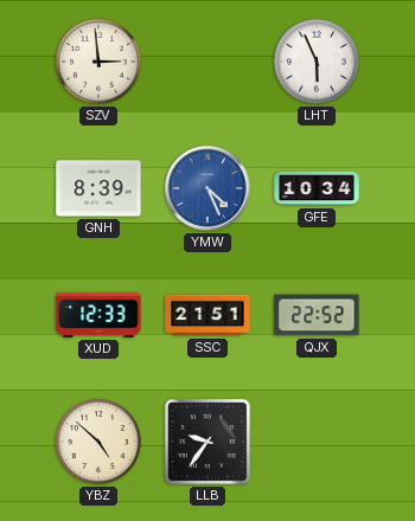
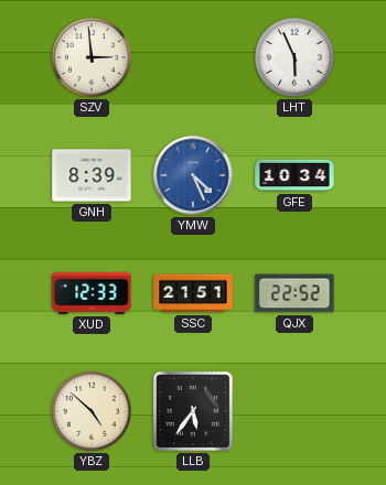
LLB: 9:36 -> 5:36
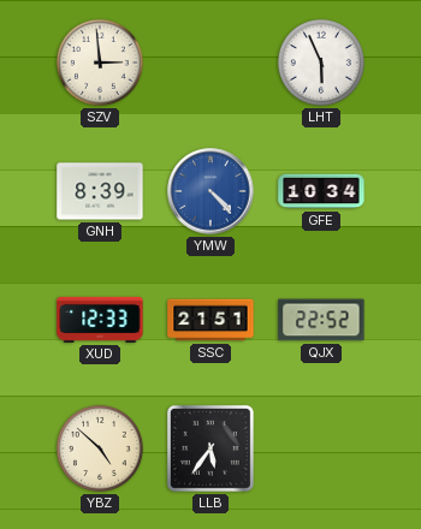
YMW: 4:26 -> 4:23
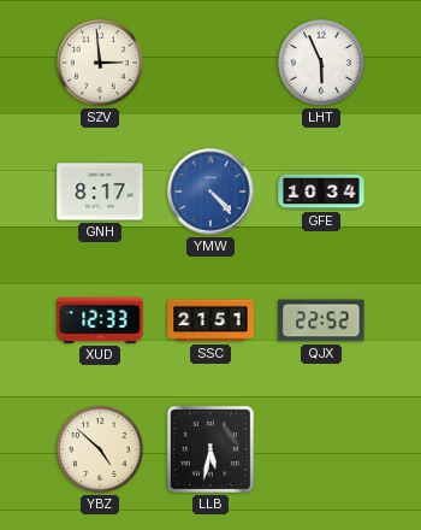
GNH: 8:39 -> 8:17
LLB: 5:36 -> 5:32
